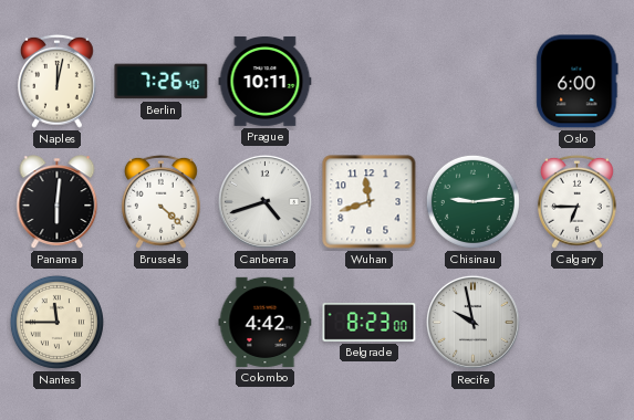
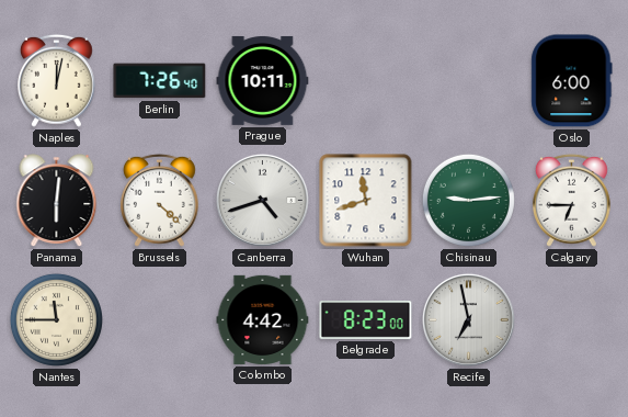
Recife: 9:58 -> 6:58
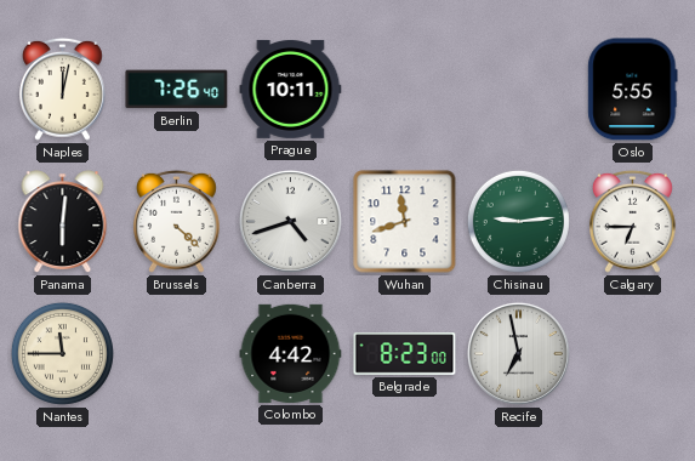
Oslo: 6:00 -> 5:55
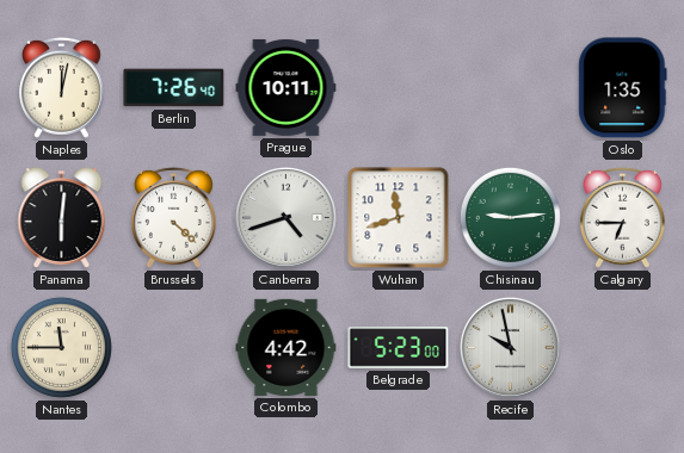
Oslo: 5:55 -> 1:35
Belgrade: 8:23 -> 5:23
Recife: 6:58 -> 9:58
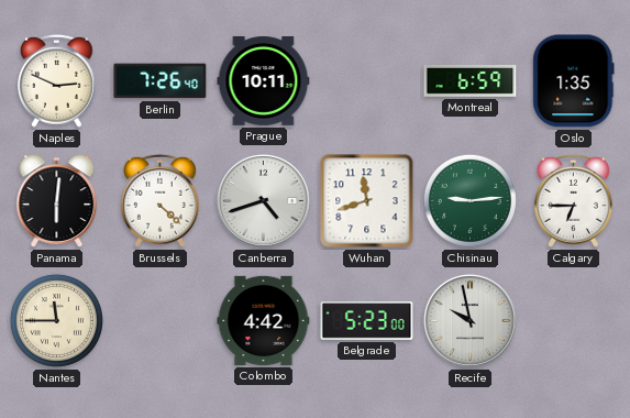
Naples: 12:02 -> 2:49
Montreal: none -> 6:59
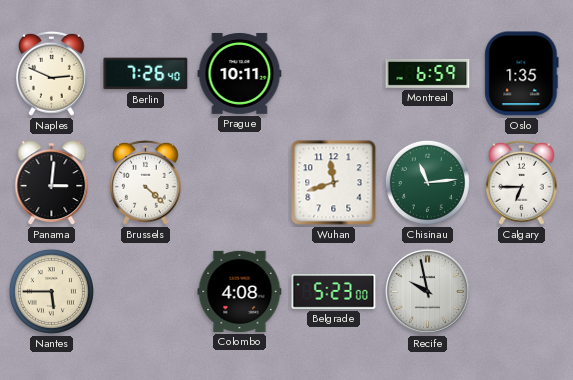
Panama: 6:01 -> 3:01
Canberra: 4:42 -> none
Chisinau: 9:14 -> 11:14
Nantes: 11:45 -> 5:45
Colombo: 4:42 -> 4:08
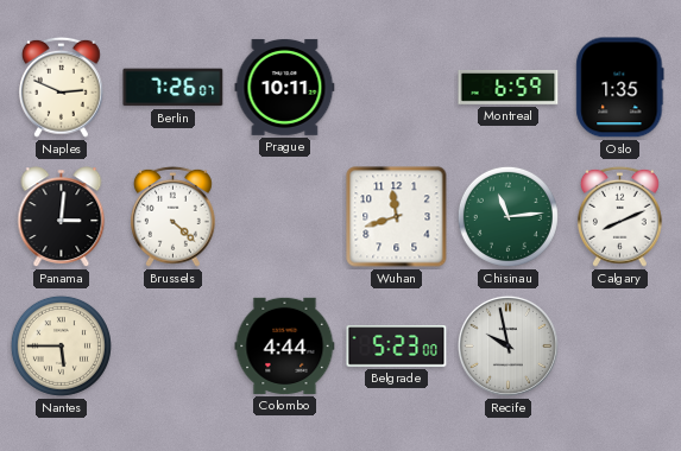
Berlin: 7:26:40 -> 7:26:07
Calgary: 6:45 -> 8:11
Colombo: 4:08 -> 4:44
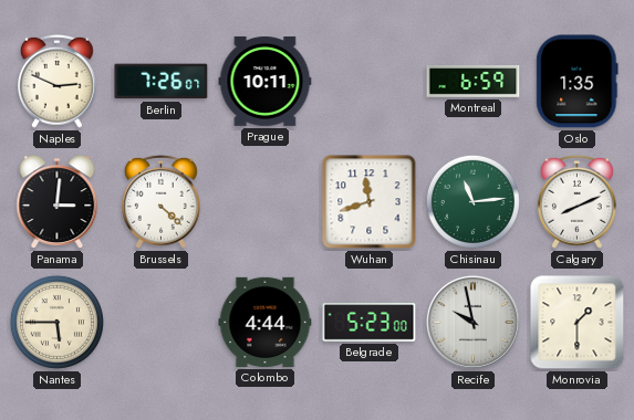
Monrovia: none -> 1:30
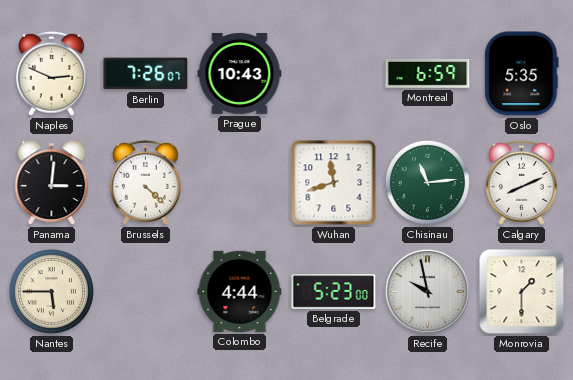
Prague: 10:11 -> 10:43
Oslo: 1:35 -> 5:35
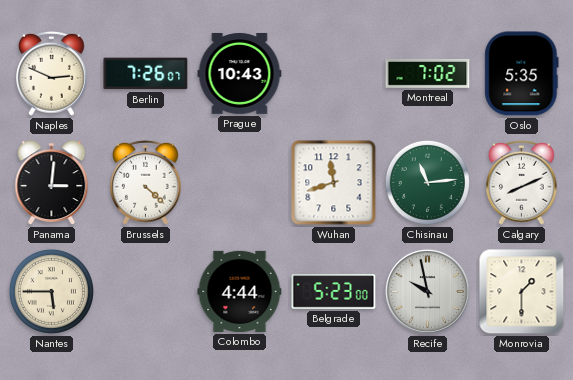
Montreal: 6:59 -> 7:02
